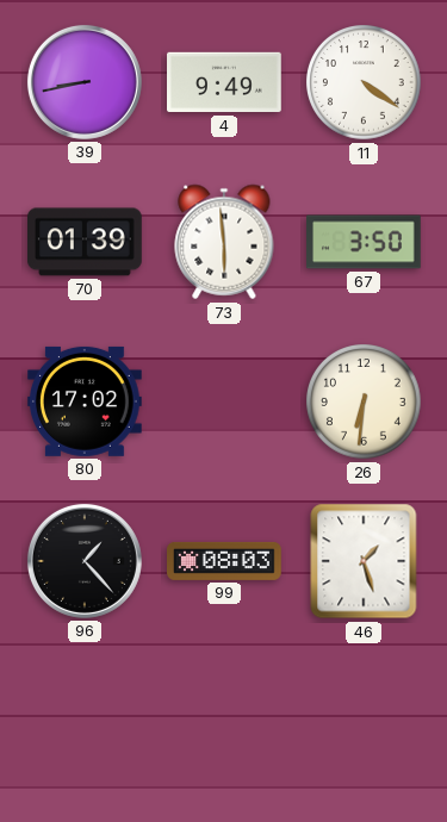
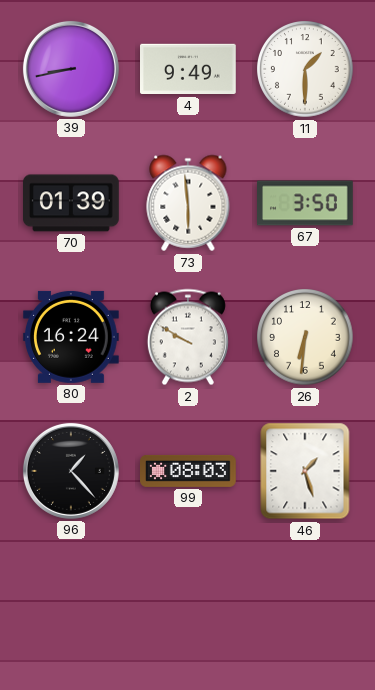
11: 4:21 -> 1:30
80: 17:02 -> 16:24
2: none -> 9:50
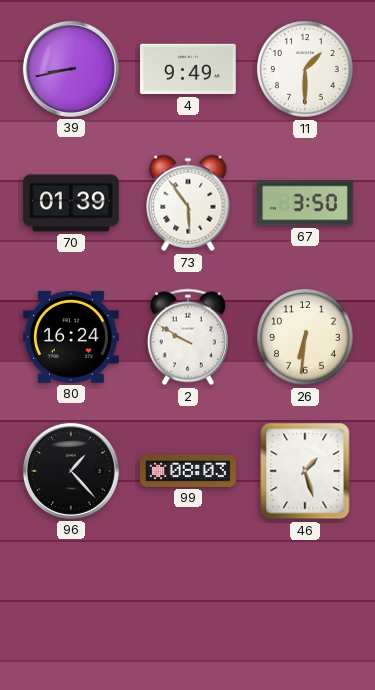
73: 5:59 -> 5:54
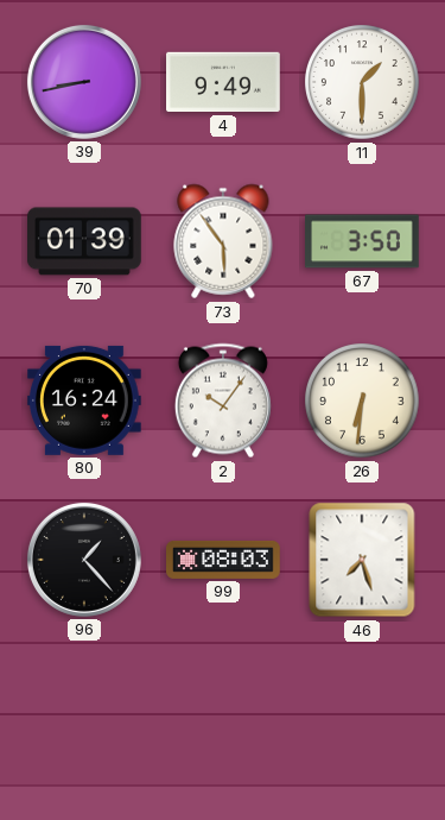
2: 9:50 -> 10:06
46: 1:27 -> 7:27
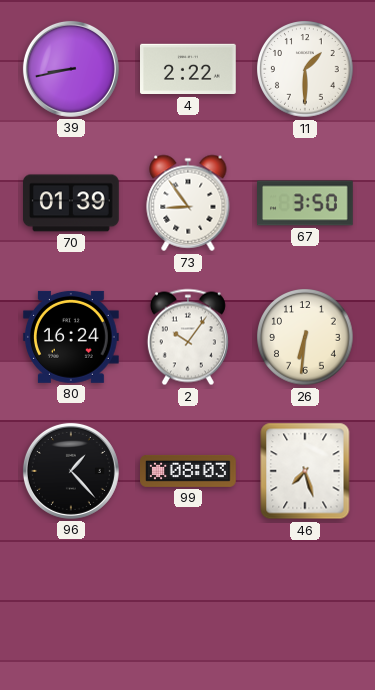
4: 9:49 -> 2:22
73: 5:54 -> 8:54
